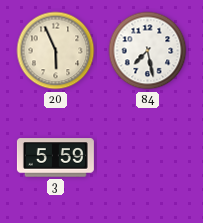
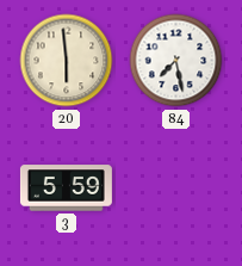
20: 5:56 -> 5:59
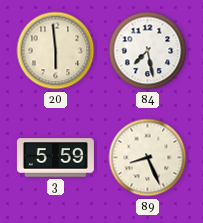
89: none -> 8:26
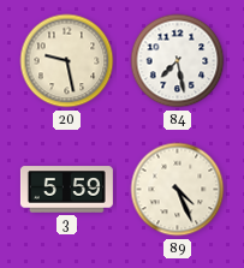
20: 5:59 -> 9:28
89: 8:26 -> 4:26
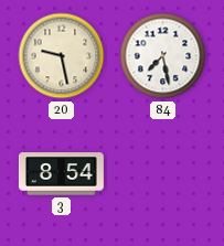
3: 5:59 -> 8:54
89: 4:26 -> none
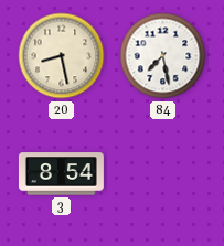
20: 9:28 -> 8:28
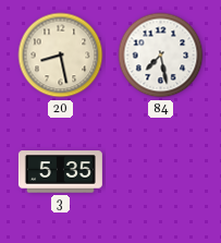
3: 8:54 -> 5:35
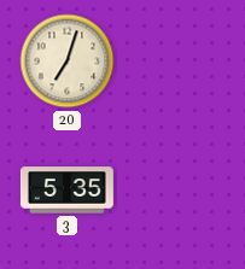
20: 8:28 -> 7:03
84: 7:28 -> none
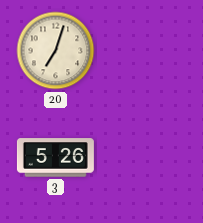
3: 5:35 -> 5:26
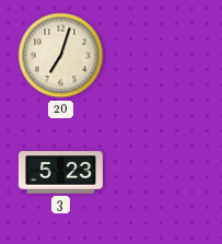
3: 5:26 -> 5:23
